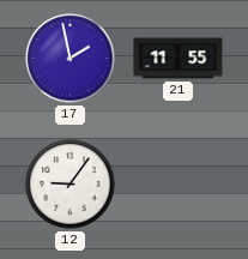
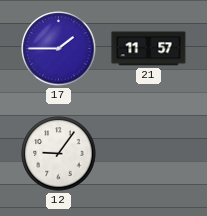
17: 1:58 -> 1:45
21: 11:55 -> 11:57
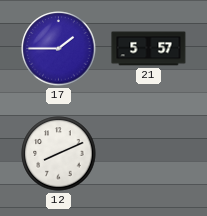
21: 11:57 -> 5:57
12: 9:06 -> 8:11
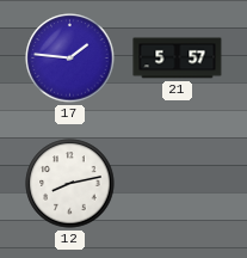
17: 1:45 -> 1:46
12: 8:11 -> 8:13
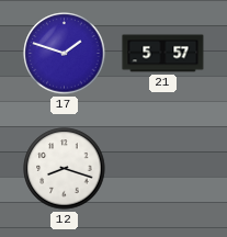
17: 1:46 -> 1:48
12: 8:13 -> 8:18
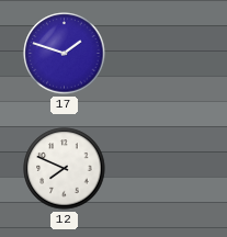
21: 5:57 -> none
12: 8:18 -> 7:49
